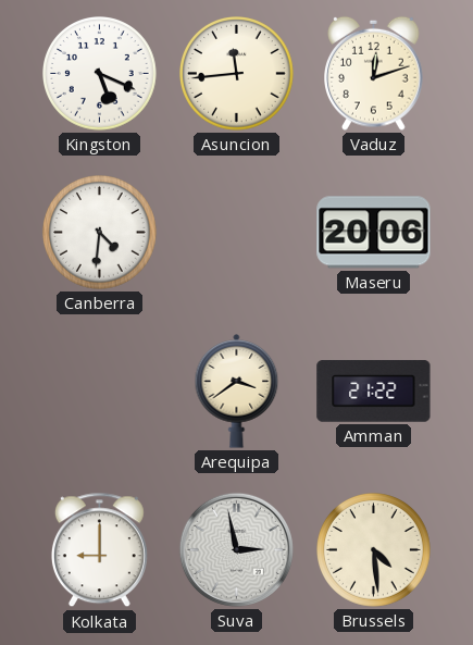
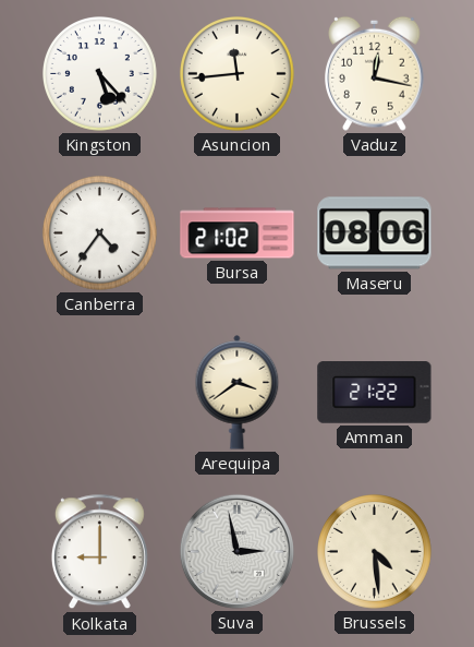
Kingston: 5:19 -> 5:23
Vaduz: 12:12 -> 12:17
Canberra: 4:31 -> 4:36
Bursa: none -> 21:02
Maseru: 20:06 -> 08:06
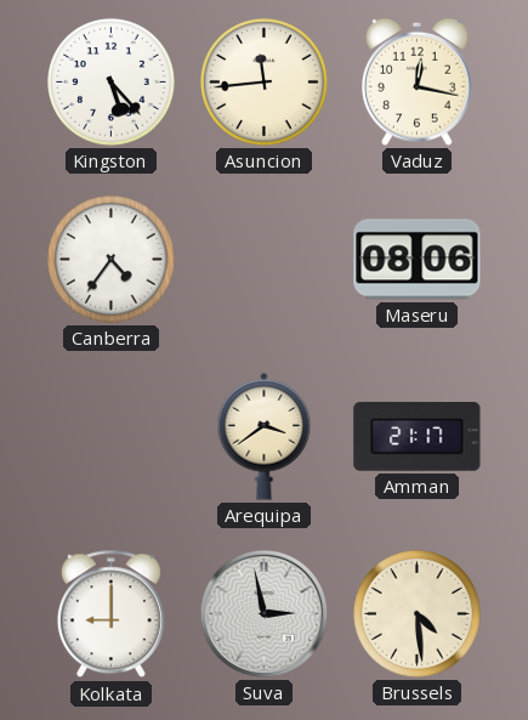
Bursa: 21:02 -> none
Amman: 21:22 -> 21:17
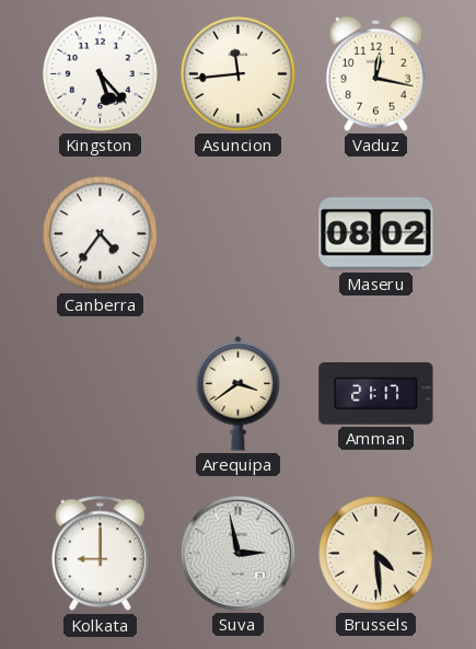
Maseru: 08:06 -> 08:02
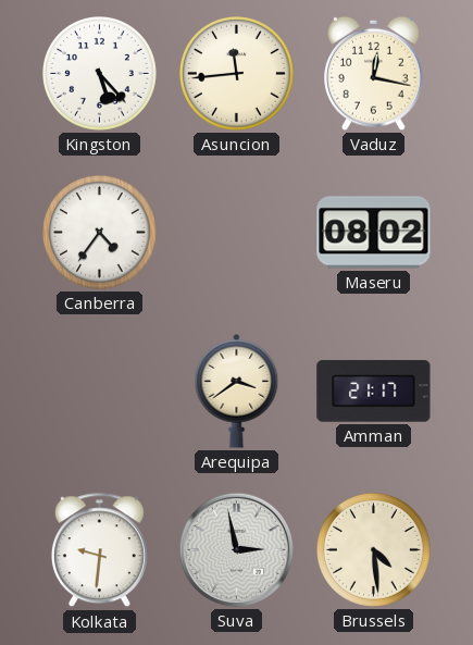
Kolkata: 9:00 -> 9:31
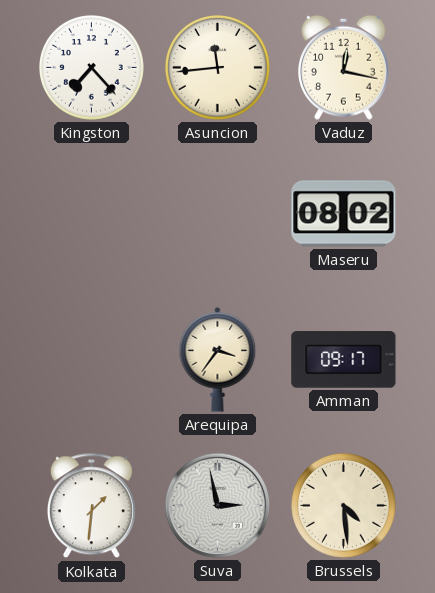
Kingston: 5:23 -> 7:23
Canberra: 4:36 -> none
Arequipa: 3:39 -> 3:36
Amman: 21:17 -> 09:17
Kolkata: 9:31 -> 1:31
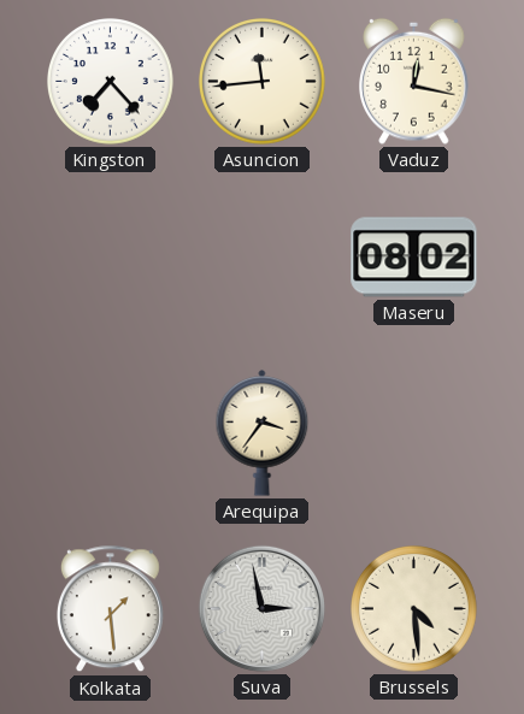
Amman: 09:17 -> none
Kolkata: 1:31 -> 1:29
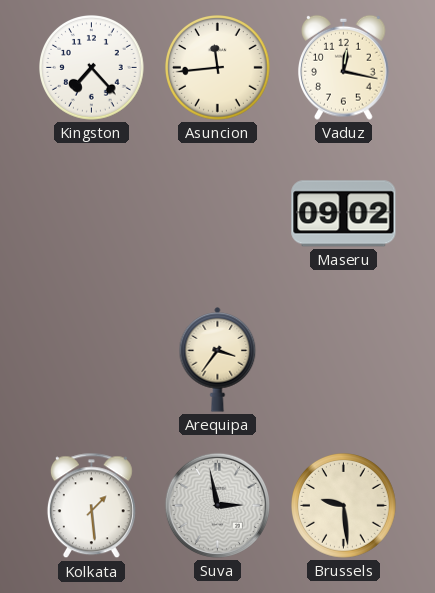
Maseru: 08:02 -> 09:02
Brussels: 4:29 -> 9:29
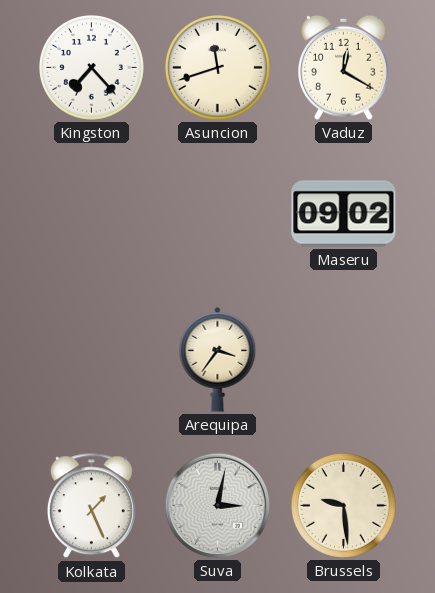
Asuncion: 11:44 -> 11:42
Vaduz: 12:17 -> 12:20
Kolkata: 1:29 -> 1:26
Suva: 2:58 -> 3:02
